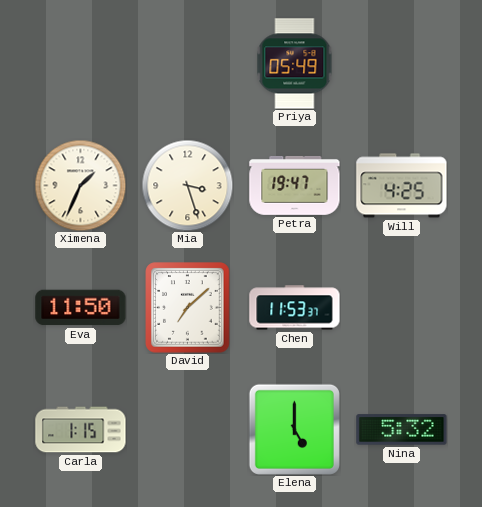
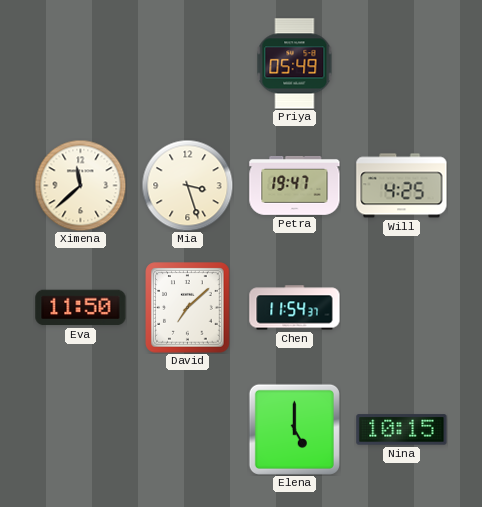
Ximena: 1:34 -> 11:38
Chen: 11:53 -> 11:54
Carla: 1:15 -> none
Nina: 5:32 -> 10:15
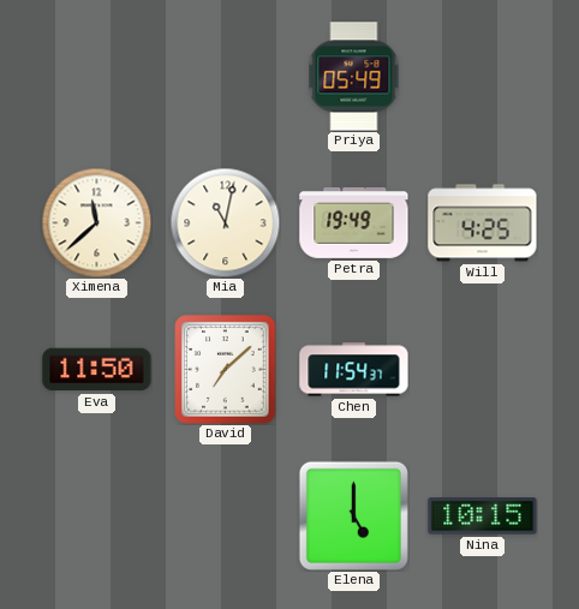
Mia: 3:27 -> 11:02
Petra: 19:47 -> 19:49
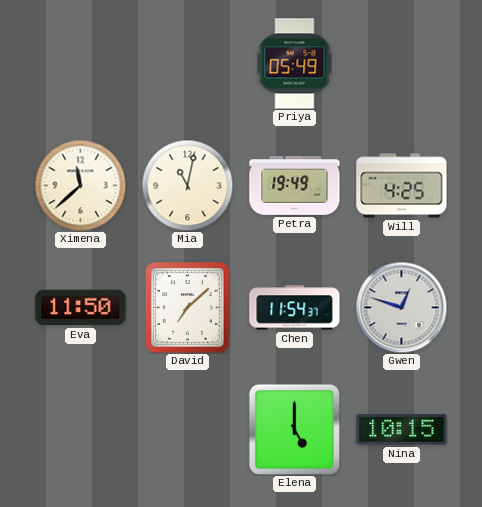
Gwen: none -> 12:48
